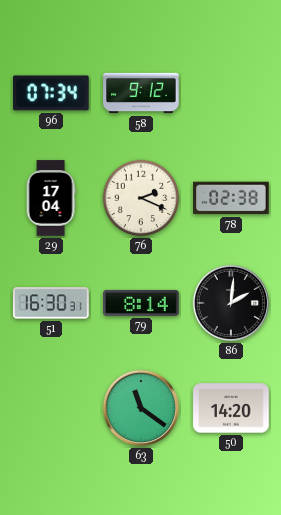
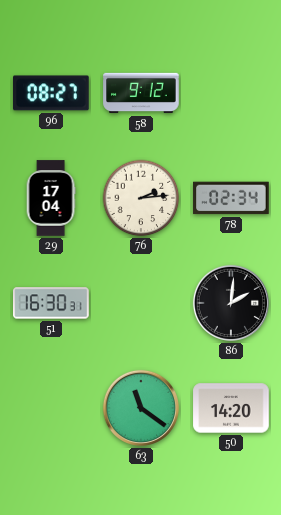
96: 07:34 -> 08:27
76: 2:19 -> 2:14
78: 02:38 -> 02:34
79: 8:14 -> none
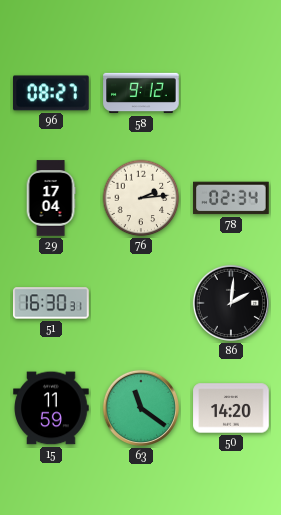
15: none -> 11:59
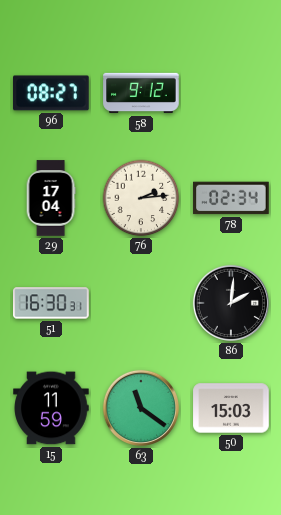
50: 14:20 -> 15:03
